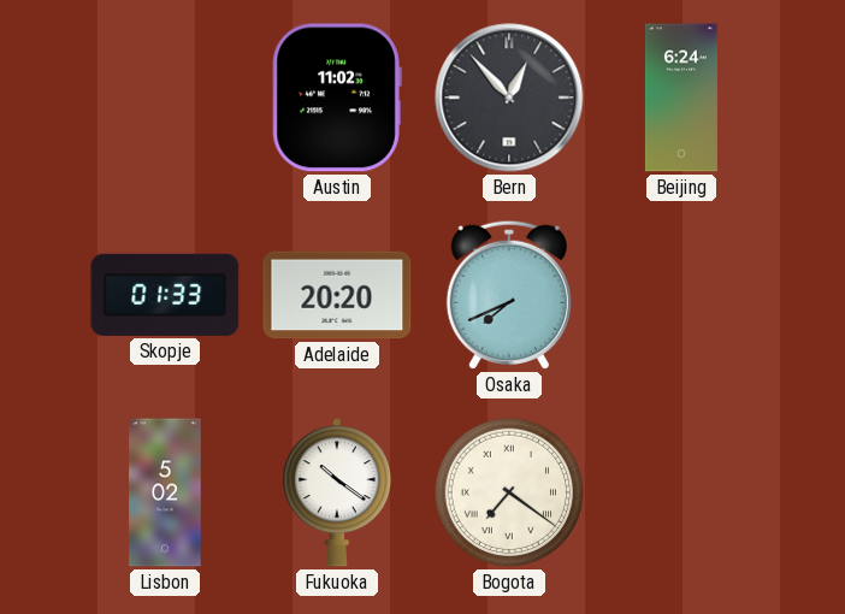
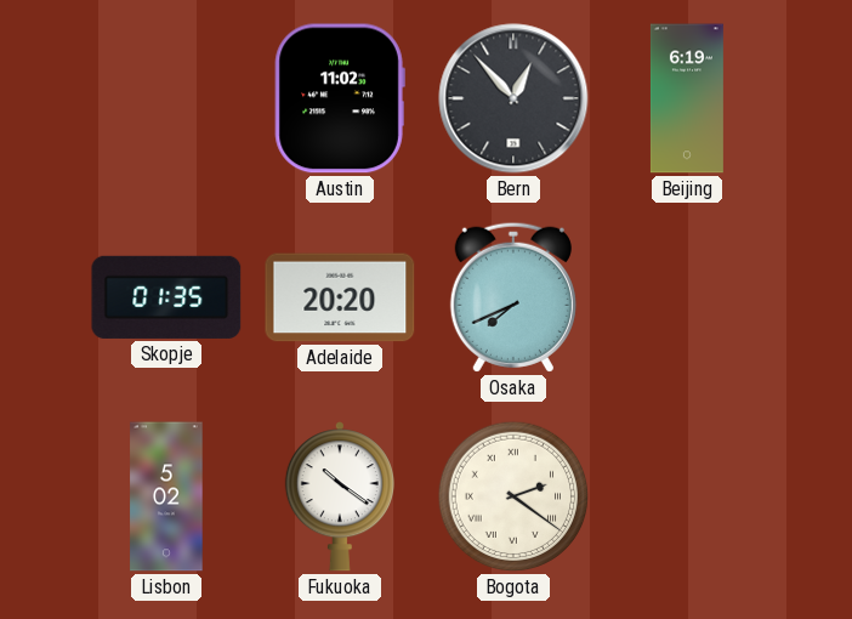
Beijing: 6:24 -> 6:19
Skopje: 01:33 -> 01:35
Bogota: 7:21 -> 2:21
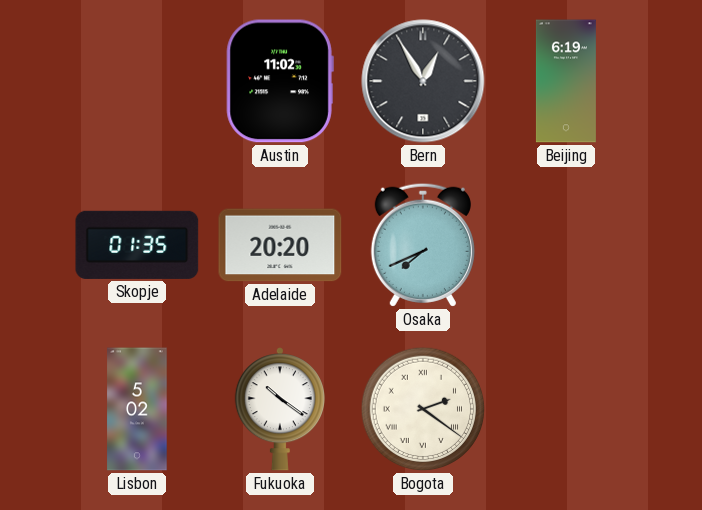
Bern: 12:53 -> 12:55
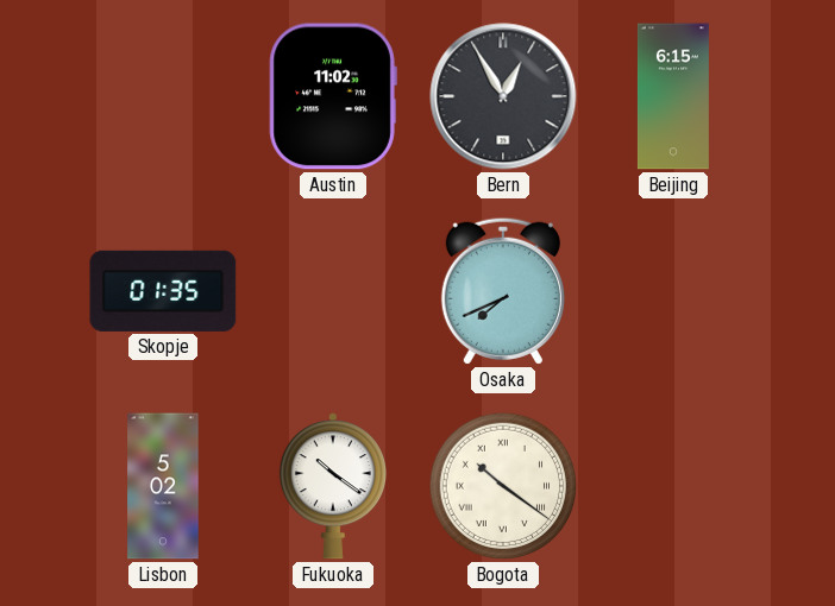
Beijing: 6:19 -> 6:15
Adelaide: 20:20 -> none
Bogota: 2:21 -> 10:21
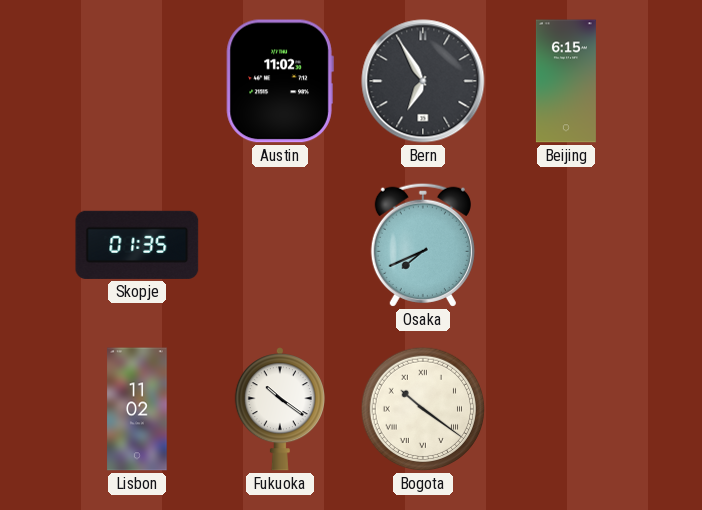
Bern: 12:55 -> 6:55
Lisbon: 5:02 -> 11:02
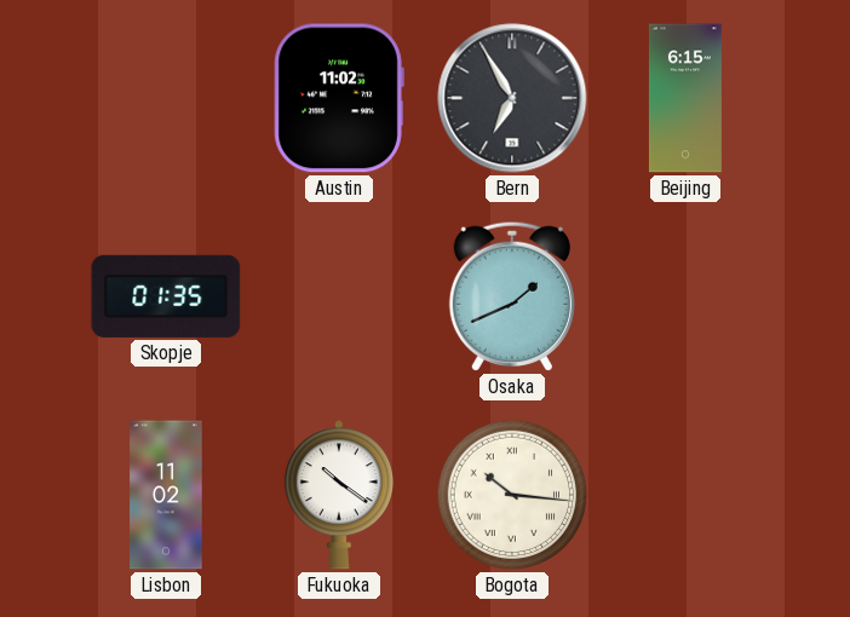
Osaka: 7:41 -> 1:41
Bogota: 10:21 -> 10:16
